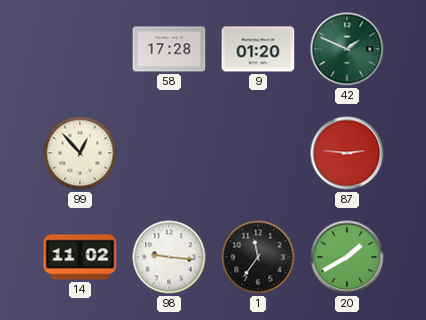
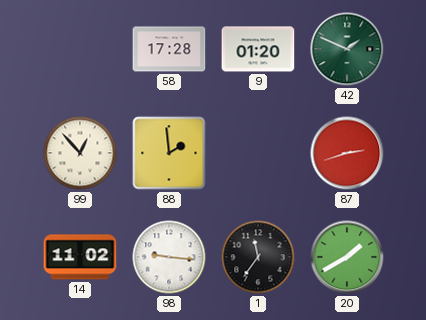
88: none -> 1:59
87: 2:46 -> 2:42
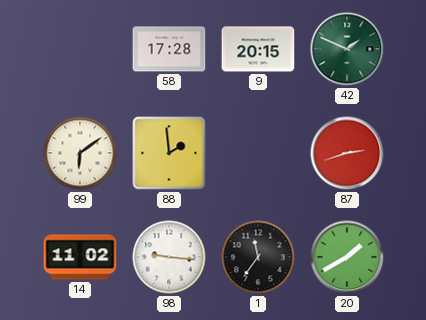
9: 01:20 -> 20:15
99: 12:53 -> 6:09
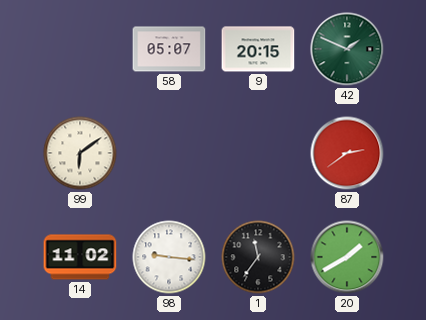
58: 17:28 -> 05:07
88: 1:59 -> none
87: 2:42 -> 2:39
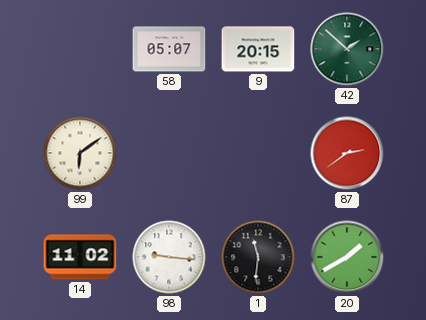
42: 1:49 -> 1:52
1: 11:36 -> 11:31
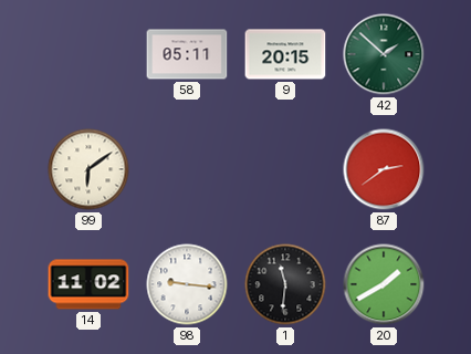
58: 05:07 -> 05:11
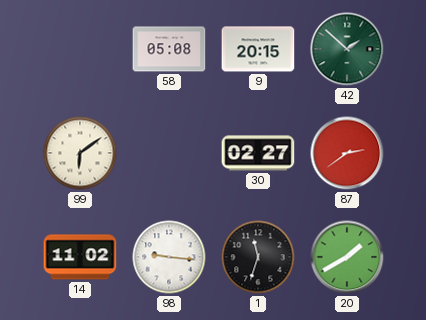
58: 05:11 -> 05:08
30: none -> 02:27
1: 11:31 -> 11:33
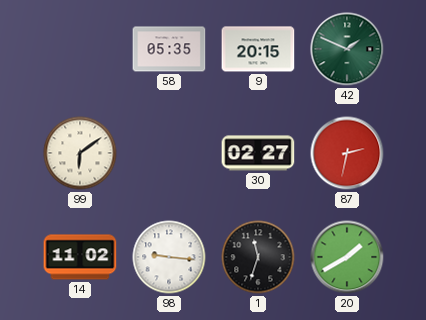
58: 05:08 -> 05:35
42: 1:52 -> 1:49
87: 2:39 -> 2:32
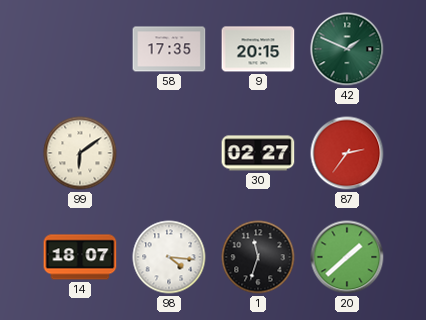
58: 05:35 -> 17:35
87: 2:32 -> 2:36
14: 11:02 -> 18:07
98: 9:16 -> 4:16
20: 1:40 -> 1:38
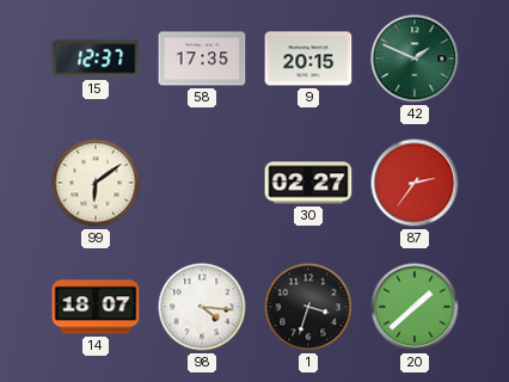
15: none -> 12:37
1: 11:33 -> 3:33
